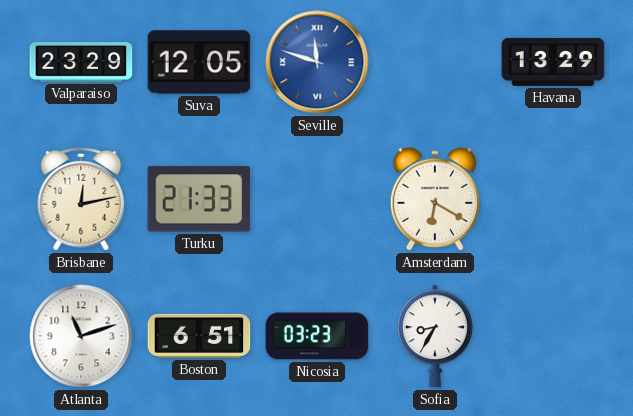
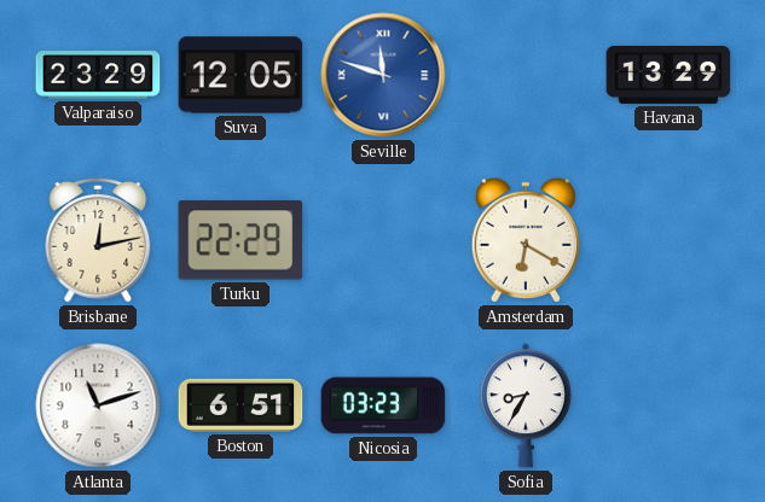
Turku: 21:33 -> 22:29
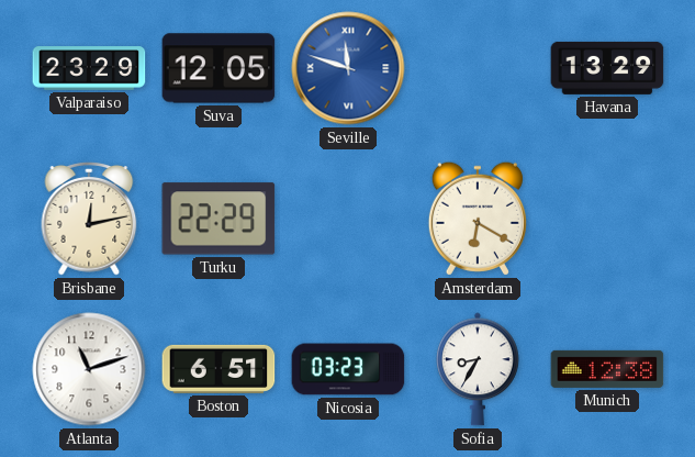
Munich: none -> 12:38
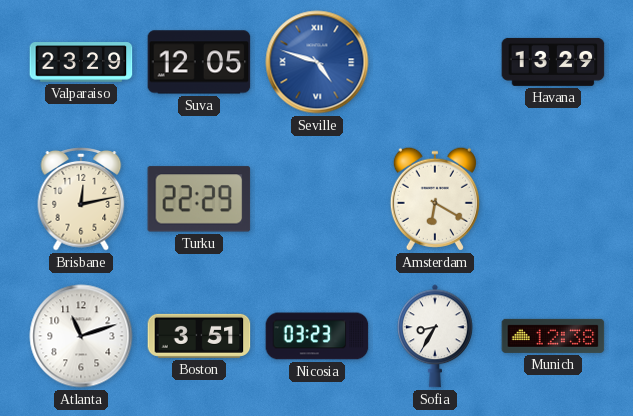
Seville: 11:48 -> 4:48
Boston: 6:51 -> 3:51
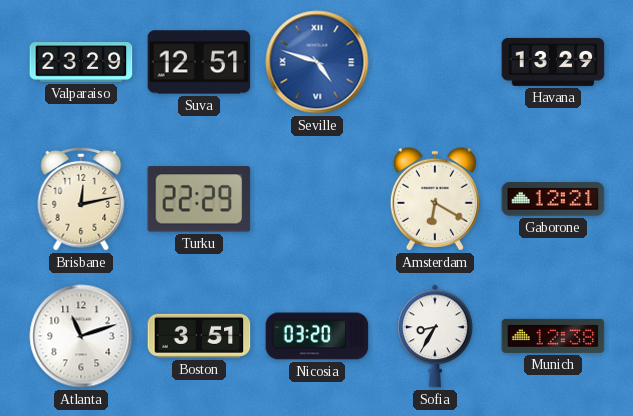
Suva: 12:05 -> 12:51
Gaborone: none -> 12:21
Nicosia: 03:23 -> 03:20
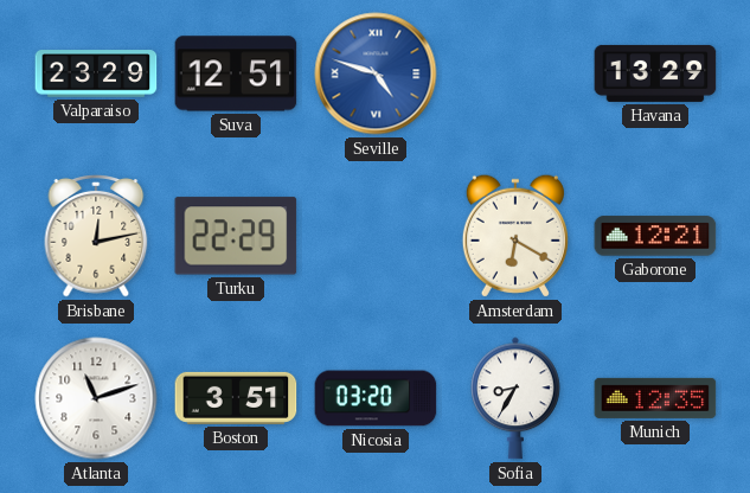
Munich: 12:38 -> 12:35
